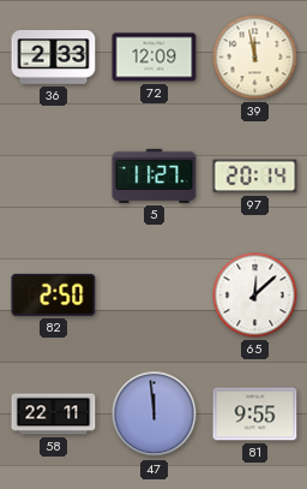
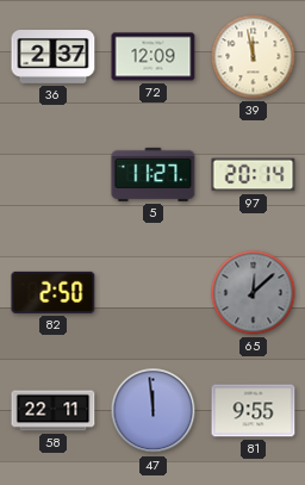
36: 2:33 -> 2:37
65 dial: white -> grey
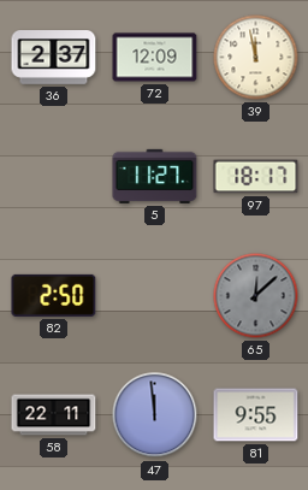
97: 20:14 -> 18:17
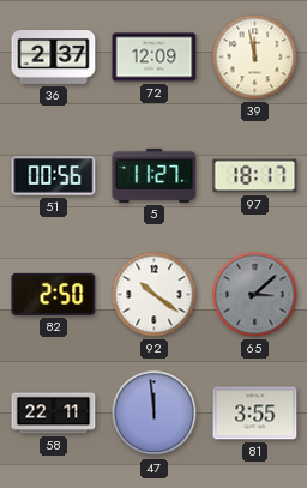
51: none -> 00:56
92: none -> 10:21
65: 12:08 -> 3:08
81: 9:55 -> 3:55
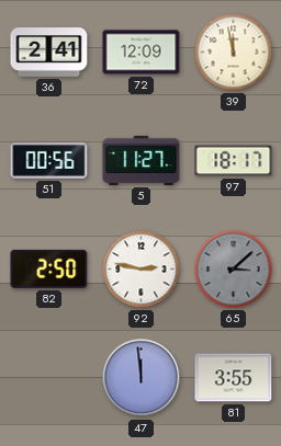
36: 2:37 -> 2:41
92: 10:21 -> 2:47
58: 22:11 -> none
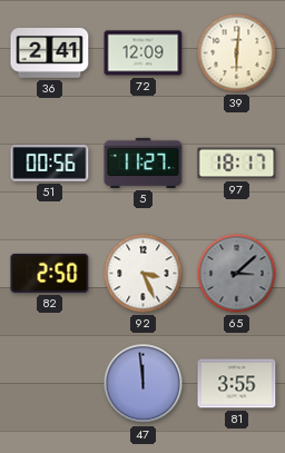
39: 11:58 -> 6:01
92: 2:47 -> 3:26
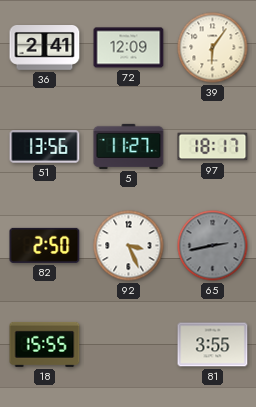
39: 6:01 -> 6:06
51: 00:56 -> 13:56
65: 3:08 -> 2:43
18: none -> 15:55
47: 11:59 -> none
